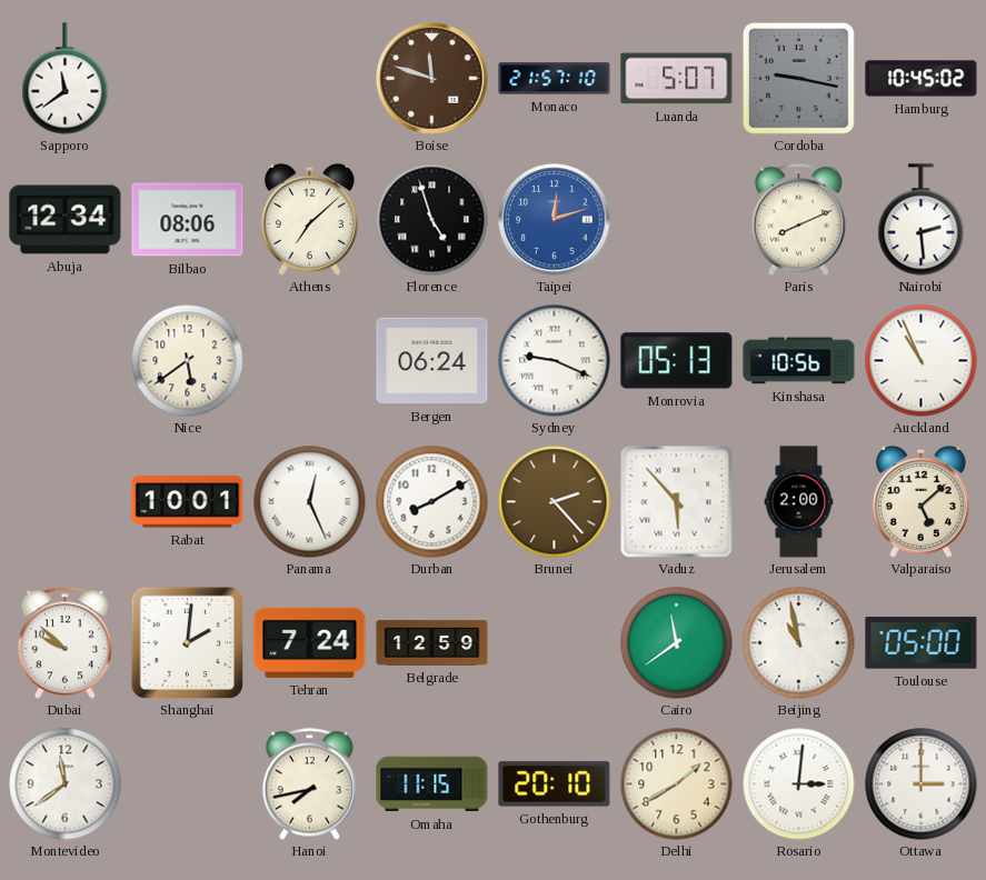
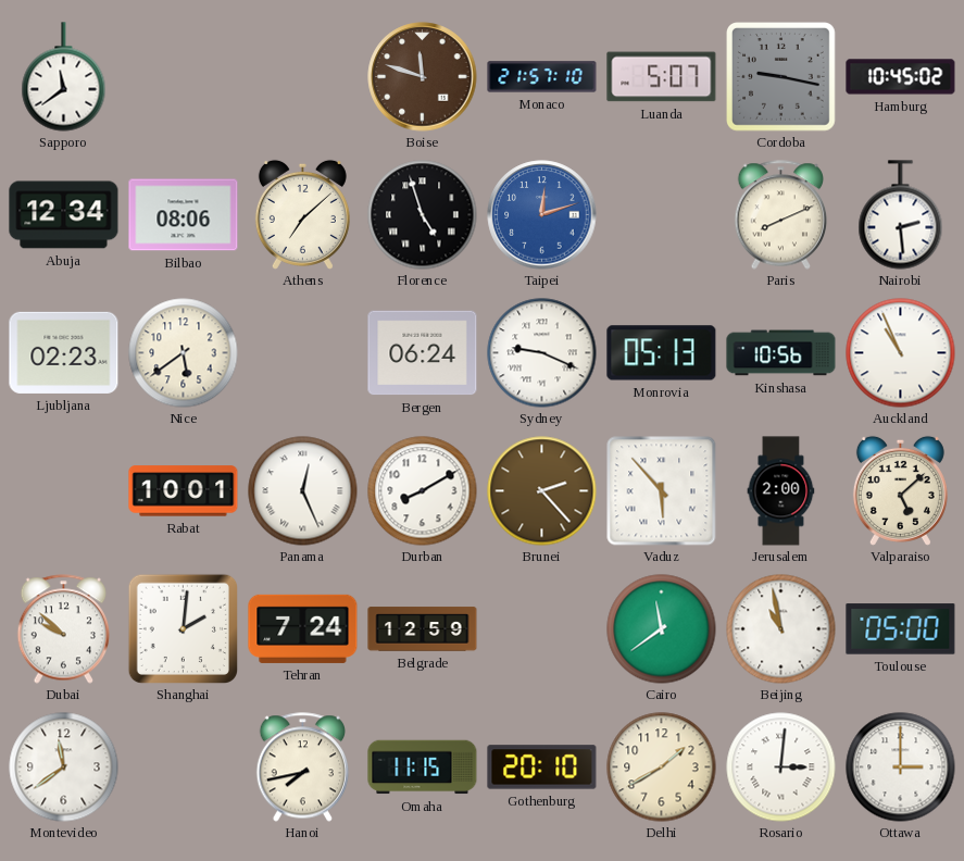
Ljubljana: none -> 02:23
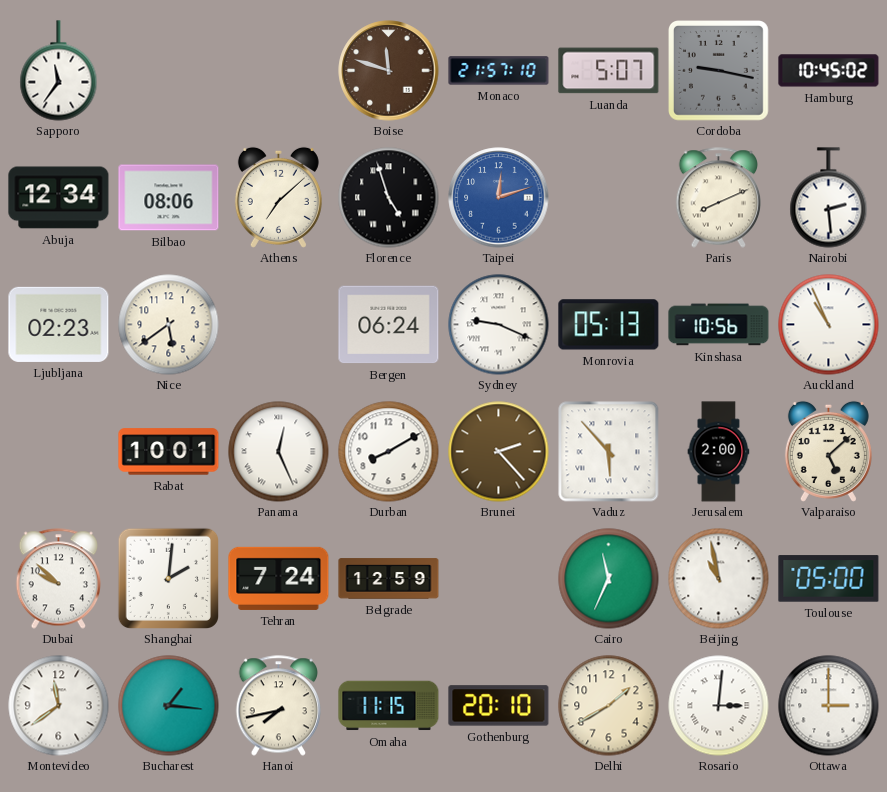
Sapporo: 11:39 -> 11:36
Cairo: 11:39 -> 11:34
Bucharest: none -> 1:16
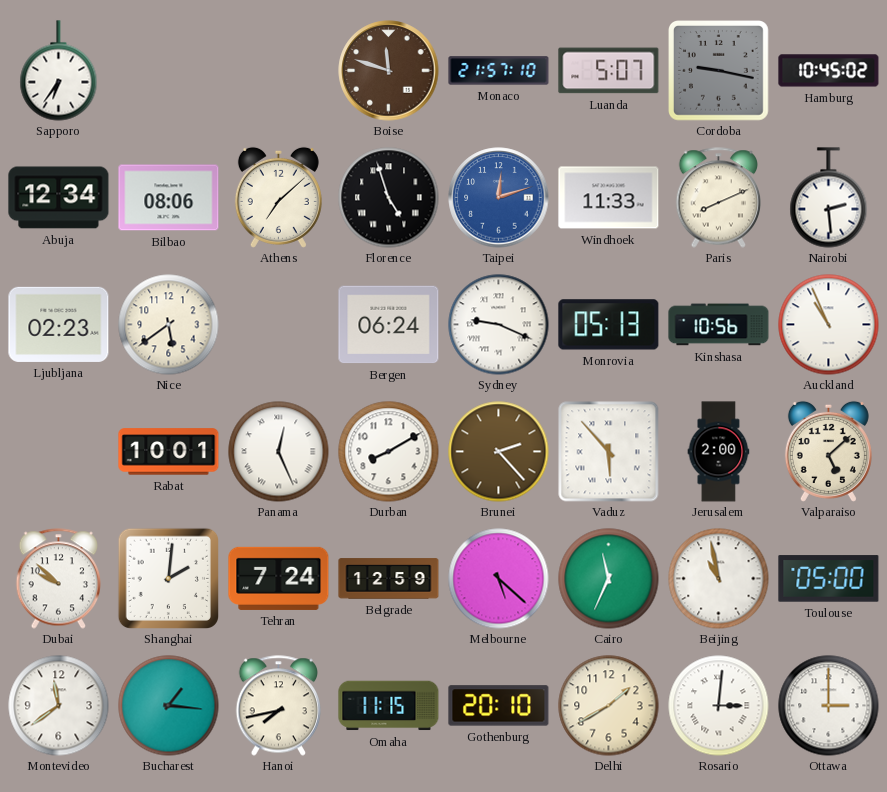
Sapporo: 11:36 -> 6:36
Windhoek: none -> 11:33
Melbourne: none -> 5:22
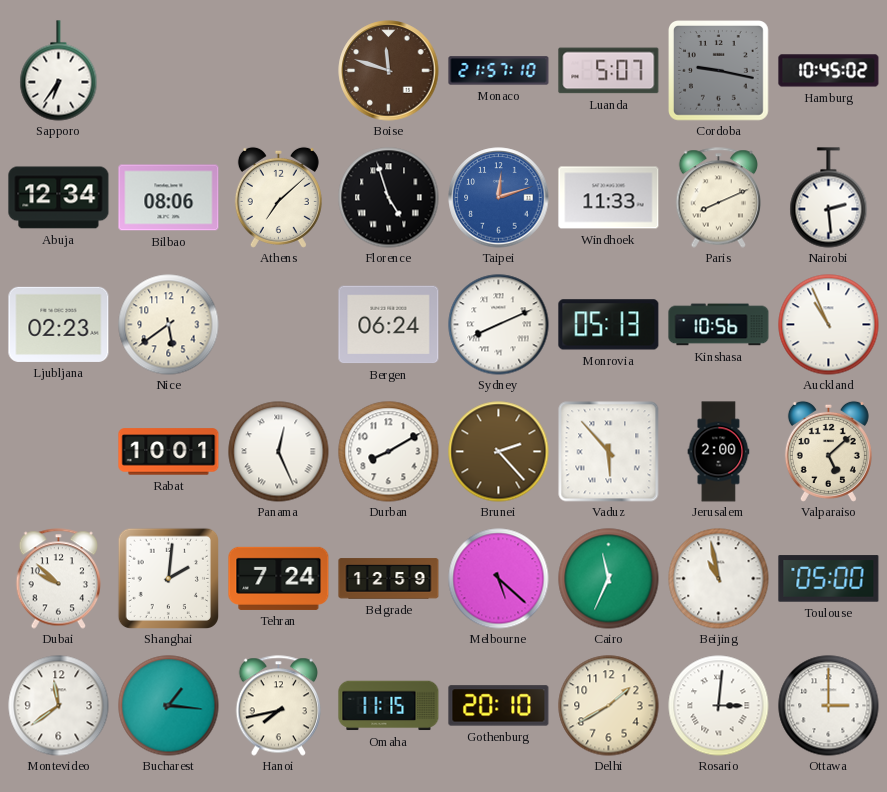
Sydney: 9:19 -> 8:11
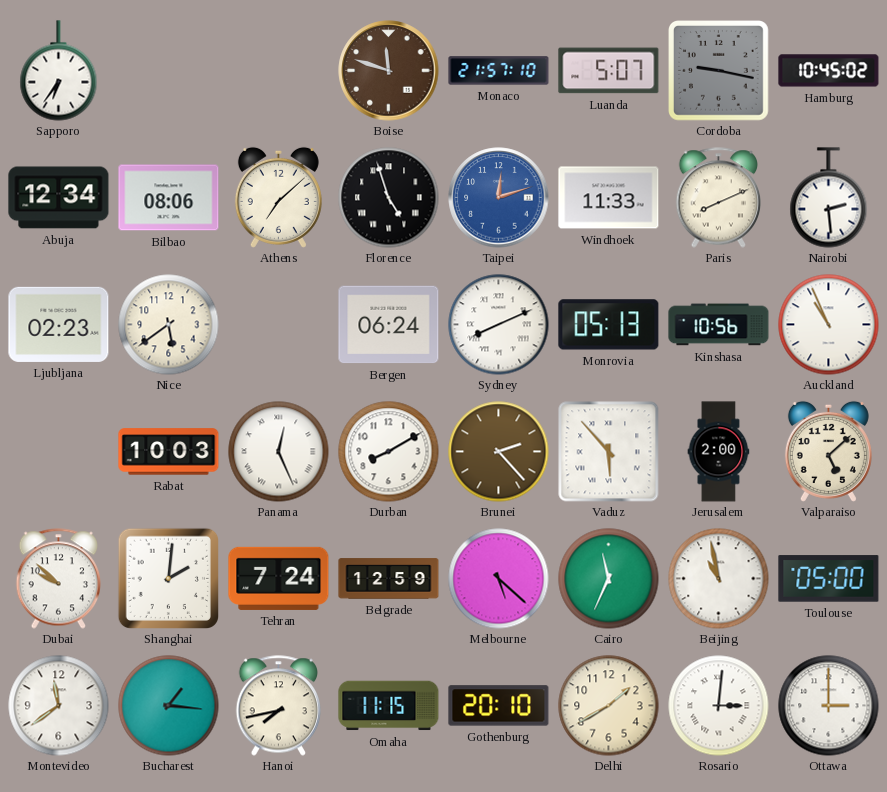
Rabat: 10:01 -> 10:03
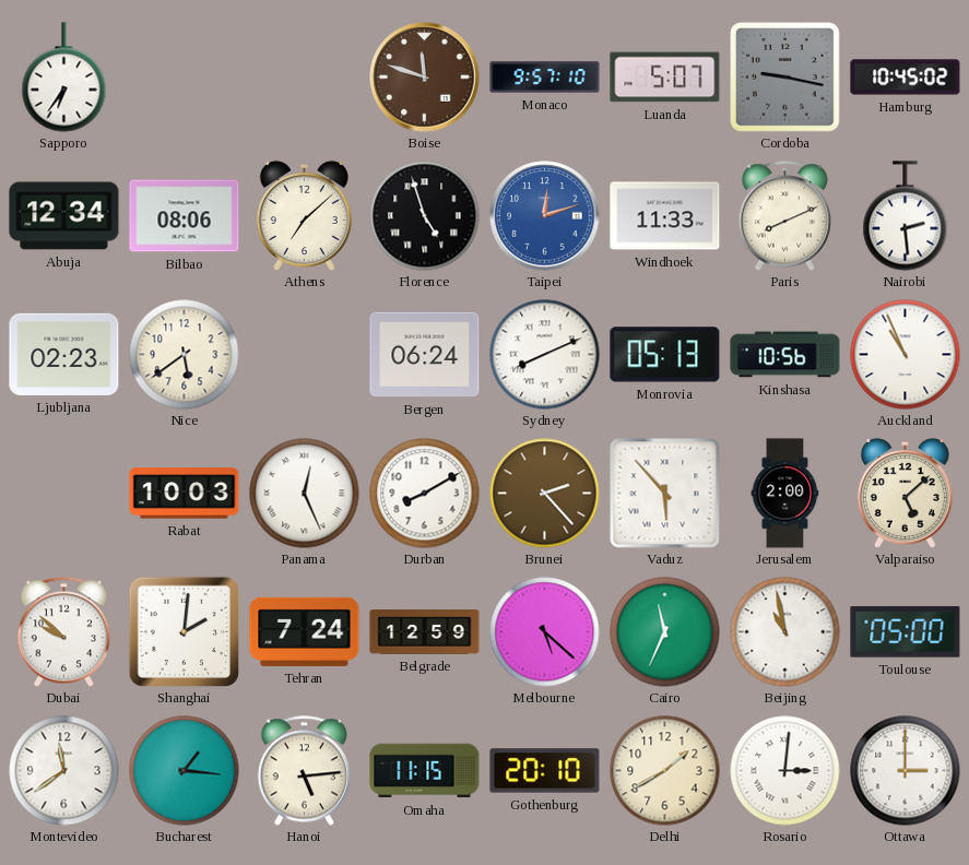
Monaco: 21:57 -> 9:57
Hanoi: 7:43 -> 5:14
